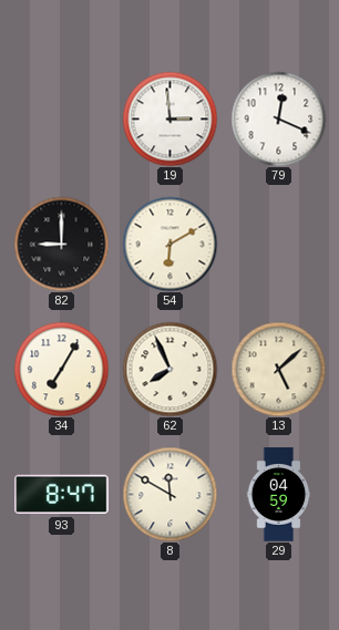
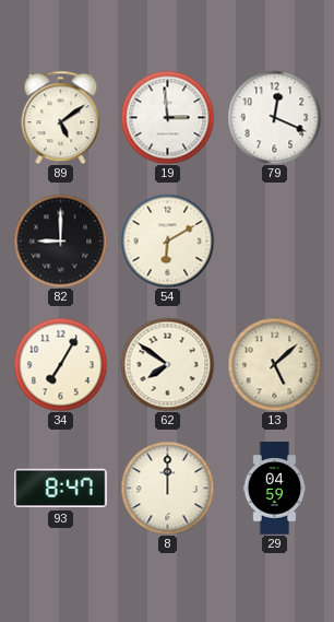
89: none -> 5:09
62: 7:56 -> 7:51
8: 11:50 -> 12:00
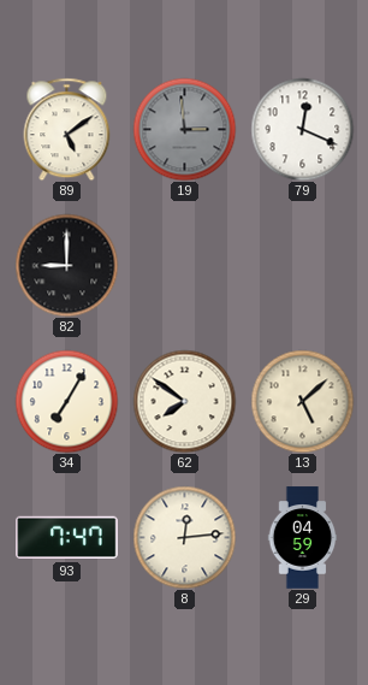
19 dial: white -> grey
54: 6:10 -> none
93: 8:47 -> 7:47
8: 12:00 -> 12:14
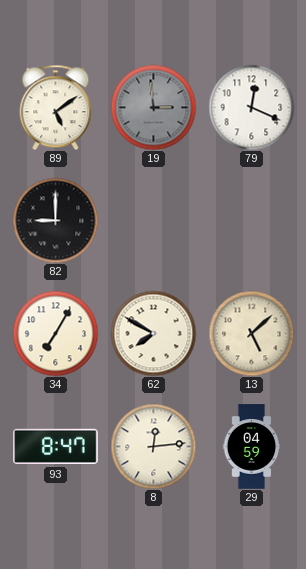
62: 7:51 -> 7:50
93: 7:47 -> 8:47
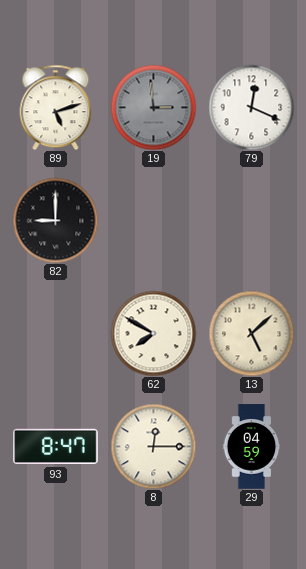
89: 5:09 -> 5:12
34: 7:05 -> none
8: 12:14 -> 12:15
